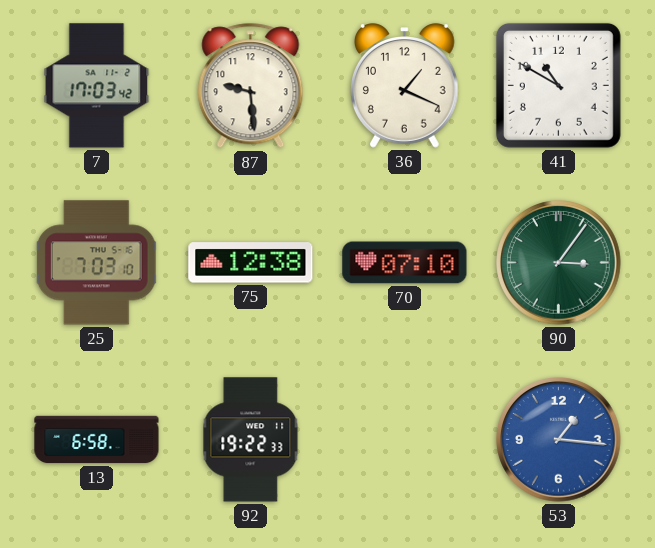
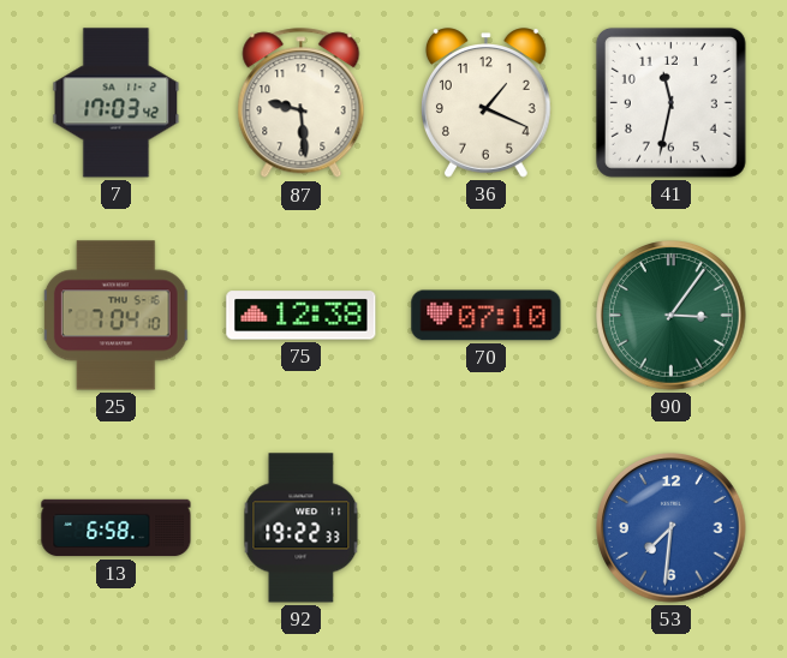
41: 10:50 -> 11:32
25: 7:03 -> 7:04
53: 1:16 -> 7:31
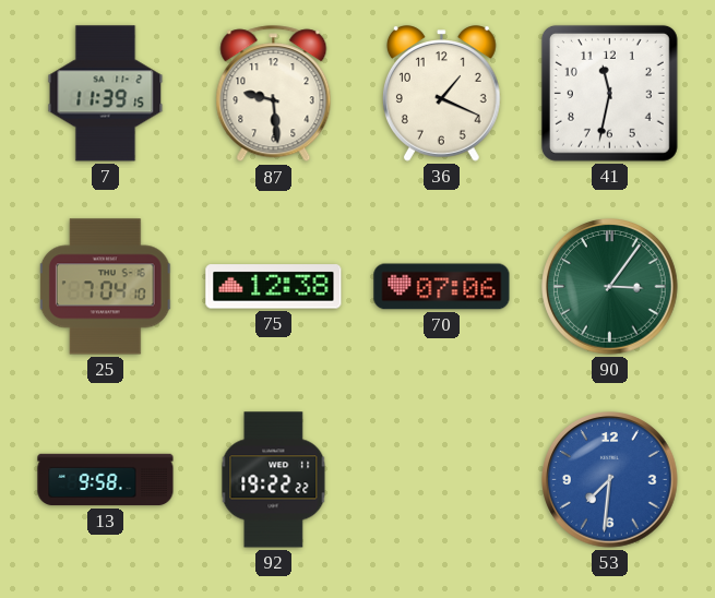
7: 17:03 -> 11:39
70: 07:10 -> 07:06
13: 6:58 -> 9:58
92: 19:22:33 -> 19:22:22
